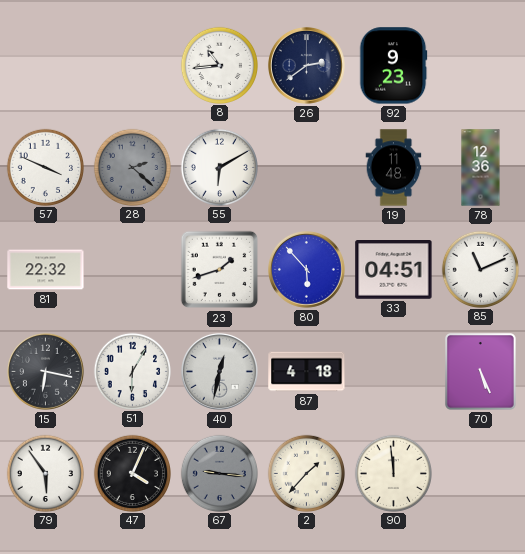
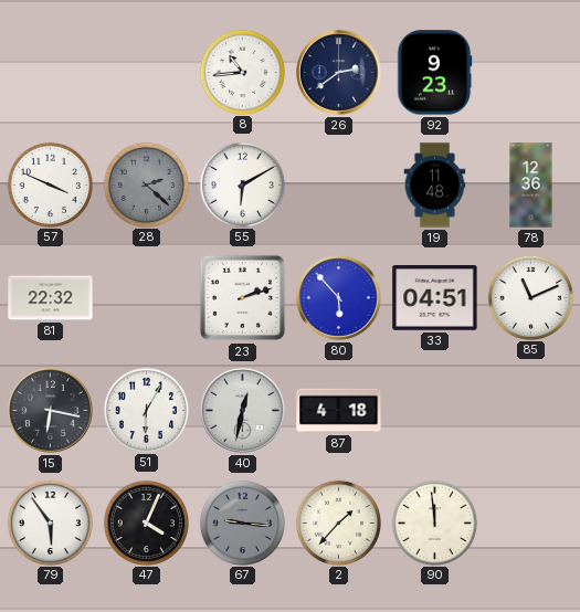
23: 1:42 -> 2:12
70: 5:26 -> none
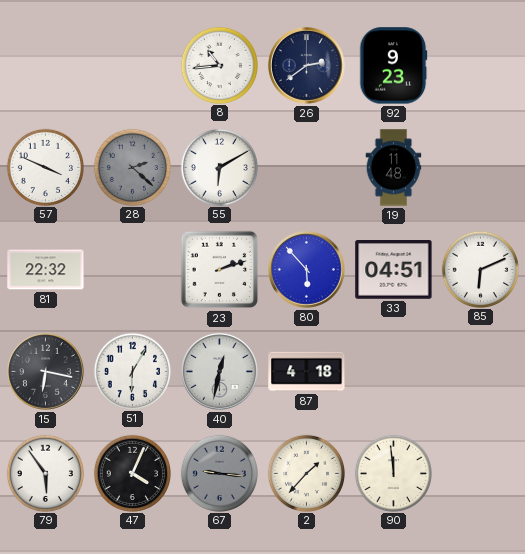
78: 12:36 -> none
85: 11:11 -> 6:11
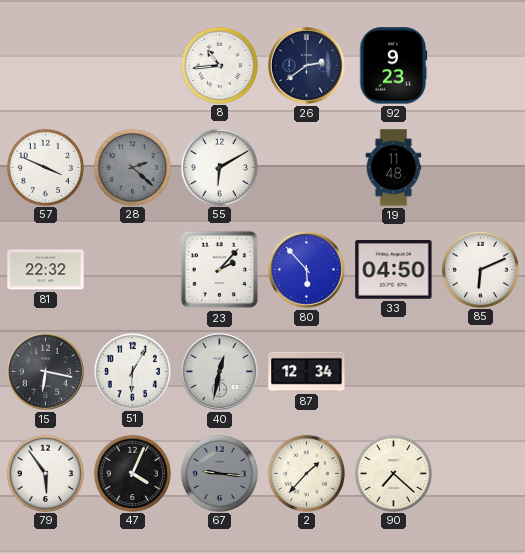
23: 2:12 -> 2:07
33: 04:51 -> 04:50
87: 4:18 -> 12:34
90: 11:59 -> 7:22
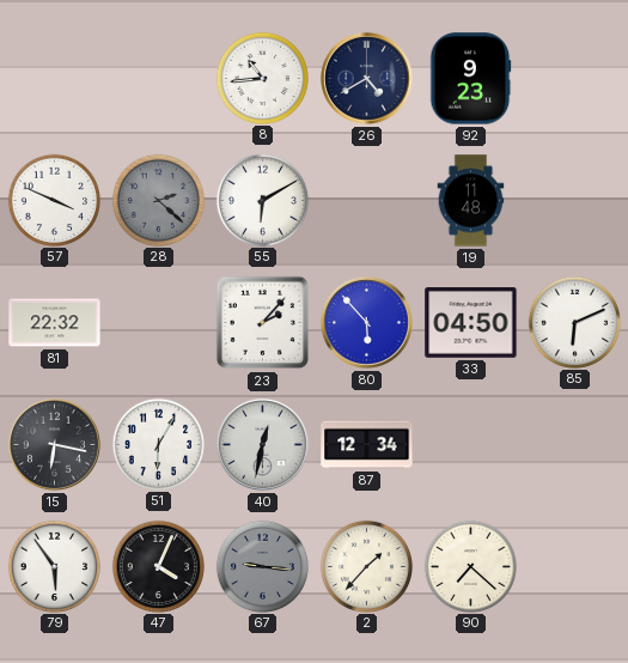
26: 2:39 -> 4:40
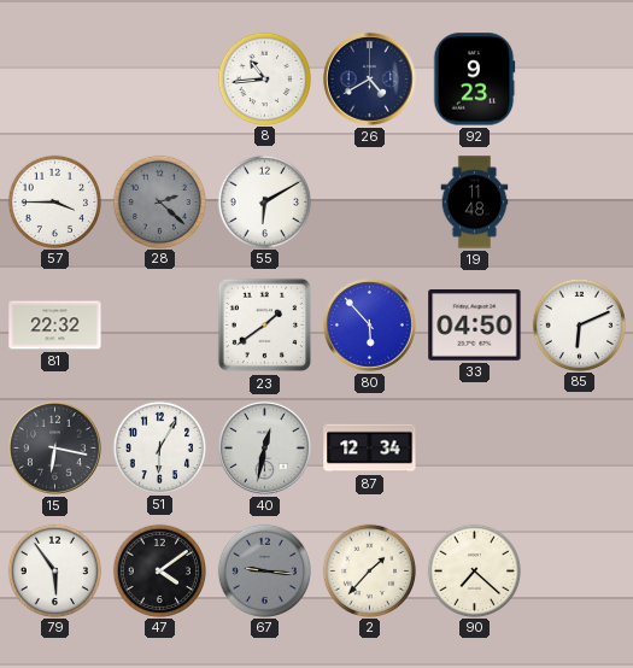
57: 3:49 -> 3:45
23: 2:07 -> 1:39
47: 4:04 -> 4:09
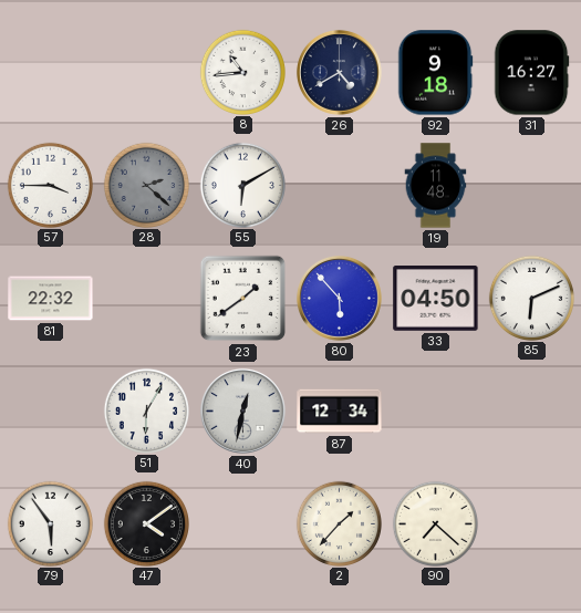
92: 9:23 -> 9:18
31: none -> 16:27
15: 6:17 -> none
67: 9:16 -> none
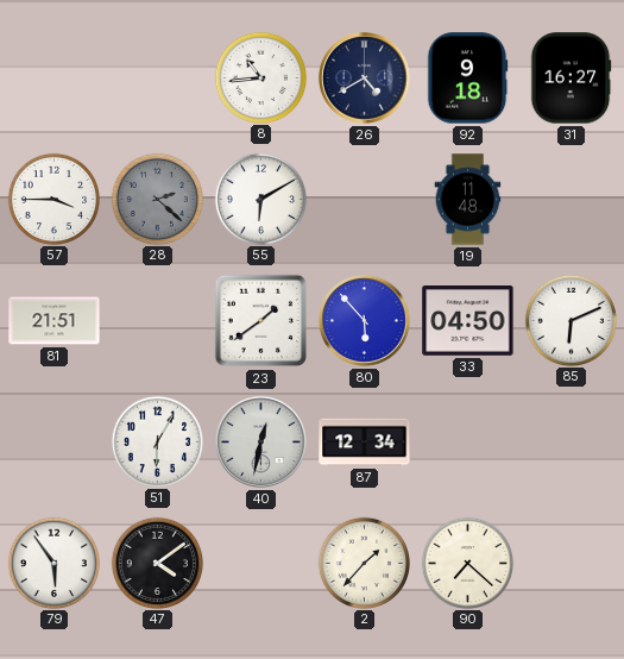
81: 22:32 -> 21:51
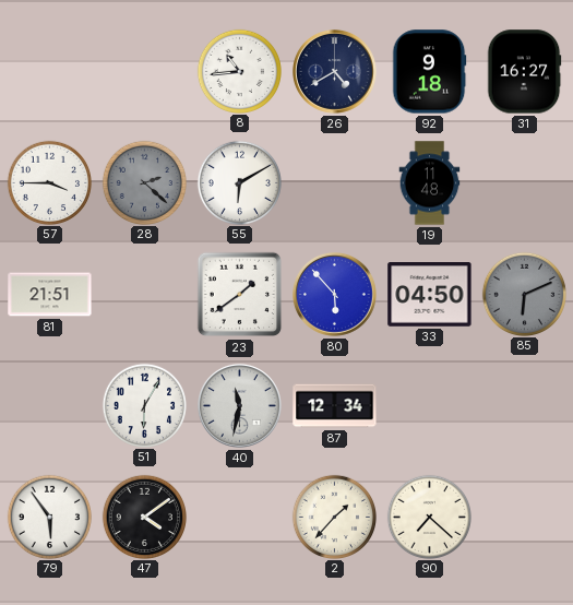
85 dial: white -> grey
40: 12:32 -> 11:32
